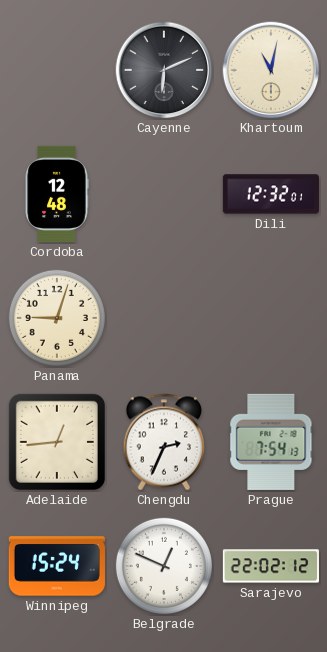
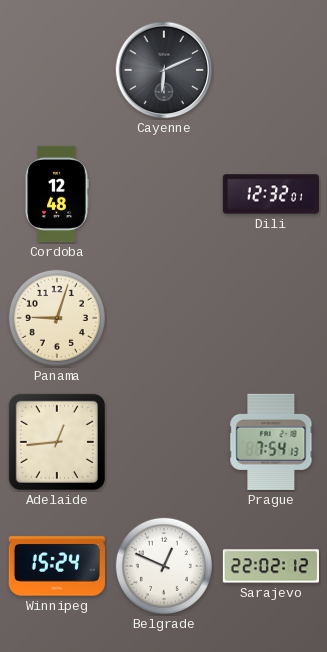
Khartoum: 11:02 -> none
Chengdu: 2:34 -> none
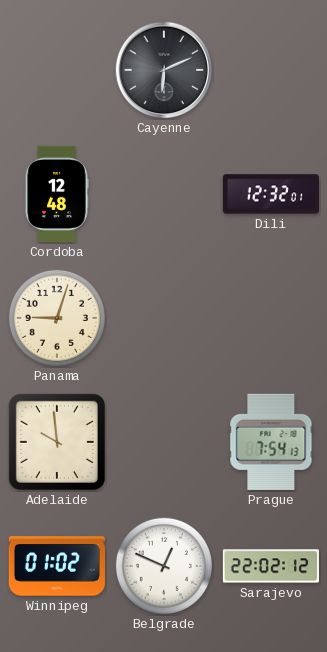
Adelaide: 12:44 -> 9:59
Winnipeg: 15:24 -> 01:02
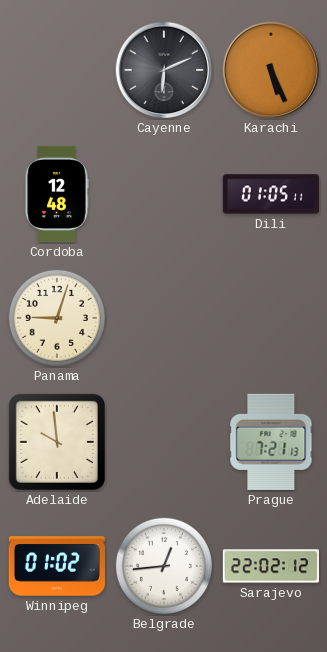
Karachi: none -> 5:26
Dili: 12:32 -> 01:05
Prague: 7:54 -> 7:21
Belgrade: 12:49 -> 12:44
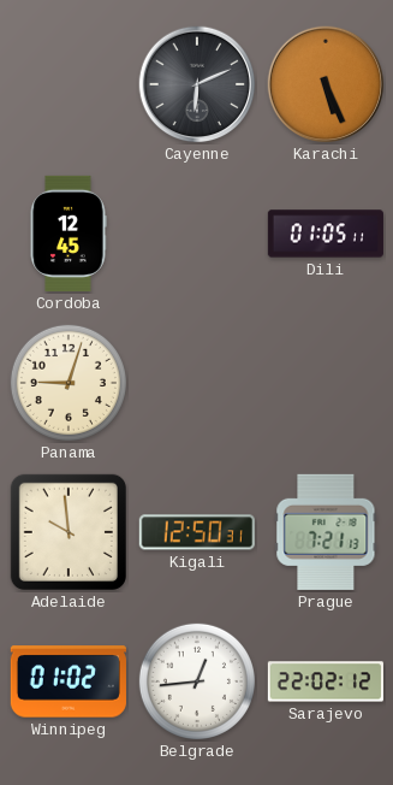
Cordoba: 12:48 -> 12:45
Kigali: none -> 12:50
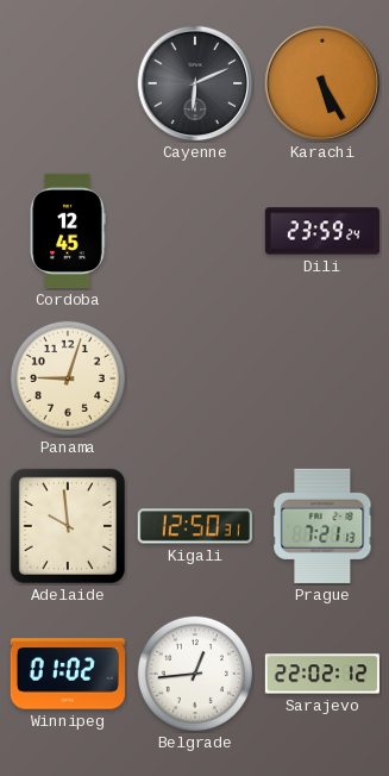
Karachi: 5:26 -> 5:25
Dili: 01:05 -> 23:59
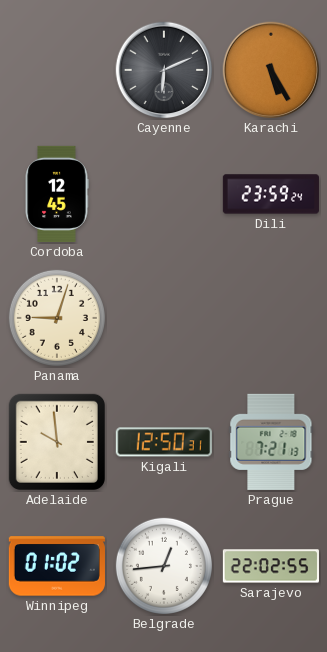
Sarajevo: 22:02:12 -> 22:02:55
